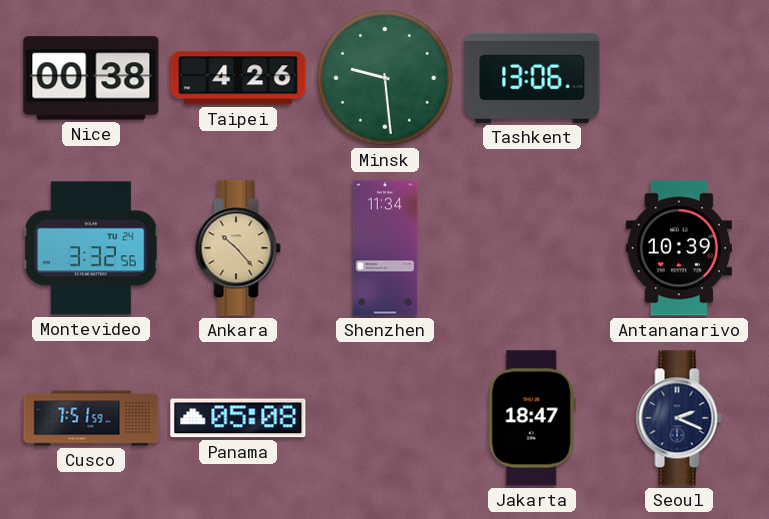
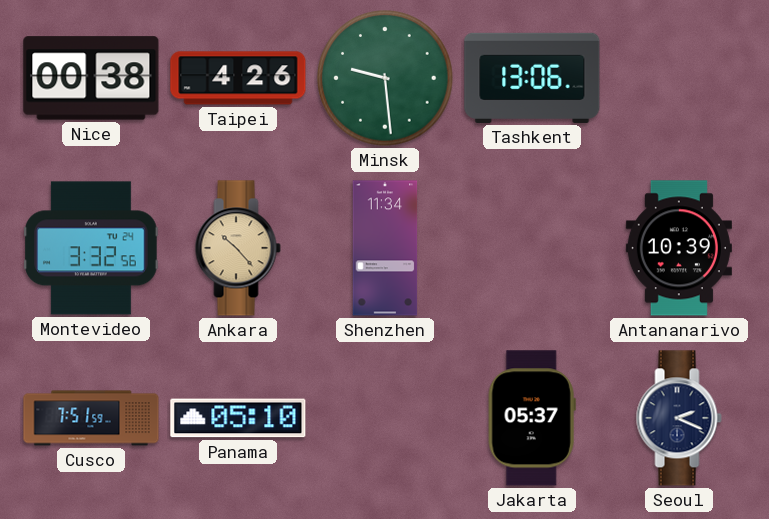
Panama: 05:08 -> 05:10
Jakarta: 18:47 -> 05:37
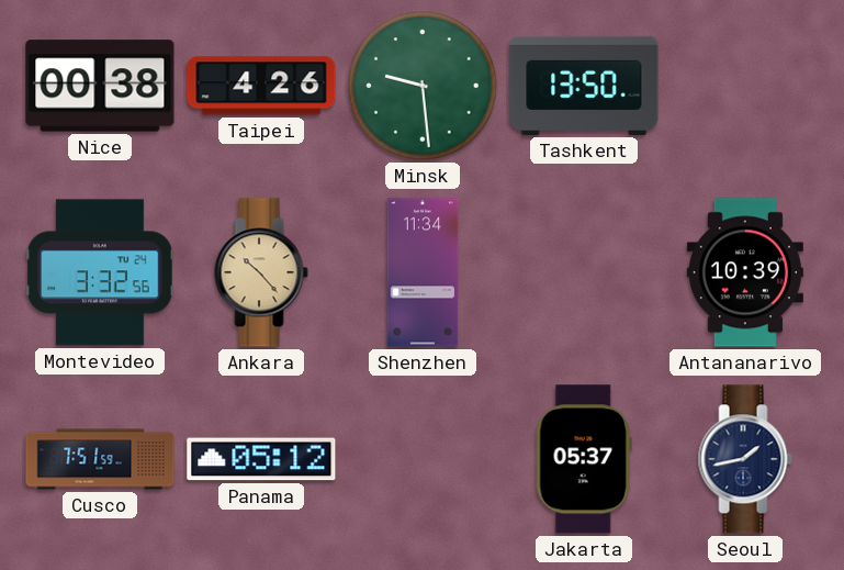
Tashkent: 13:06 -> 13:50
Panama: 05:10 -> 05:12
Seoul: 2:19 -> 1:43
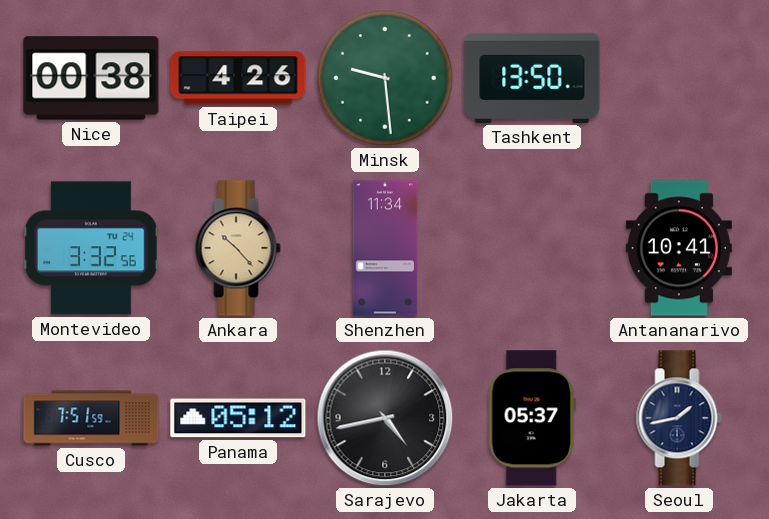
Antananarivo: 10:39 -> 10:41
Sarajevo: none -> 4:43
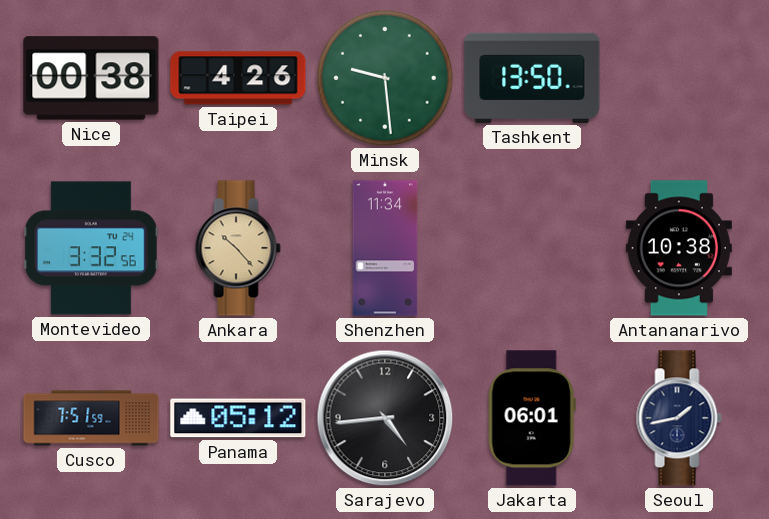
Antananarivo: 10:41 -> 10:38
Sarajevo: 4:43 -> 4:44
Jakarta: 05:37 -> 06:01
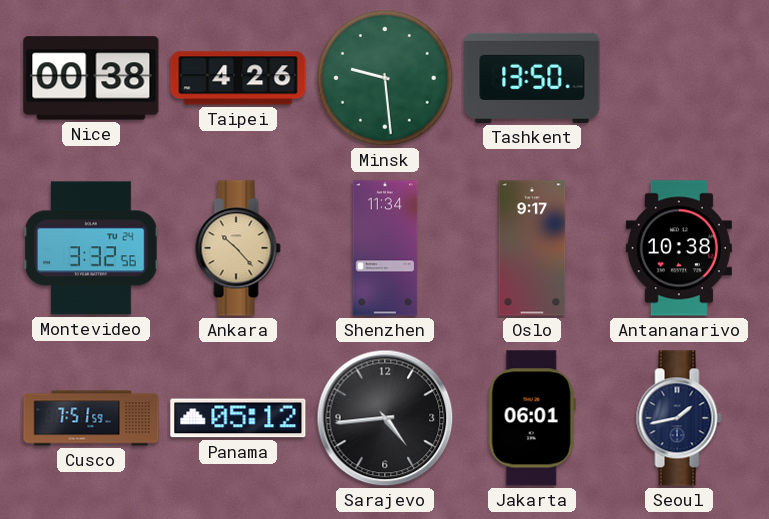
Oslo: none -> 9:17
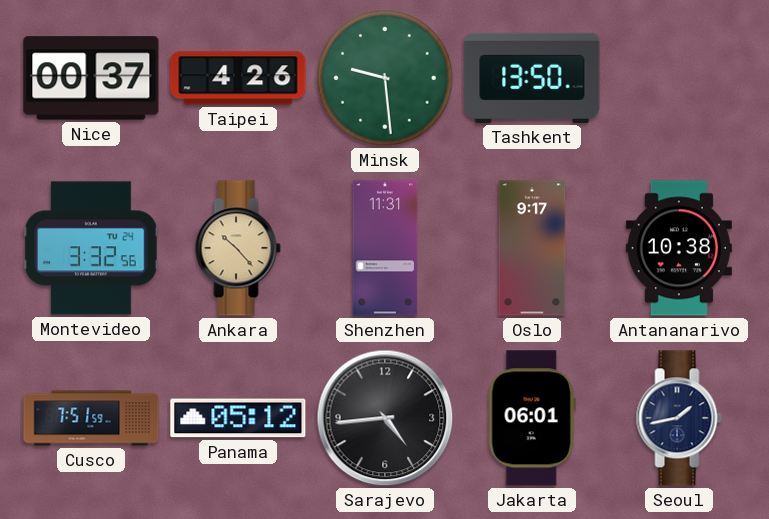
Nice: 00:38 -> 00:37
Shenzhen: 11:34 -> 11:31
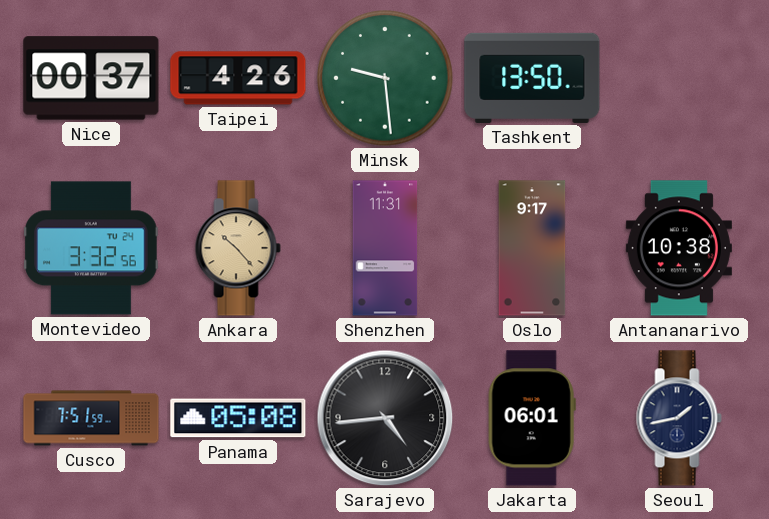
Panama: 05:12 -> 05:08
